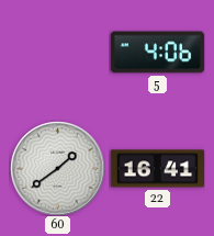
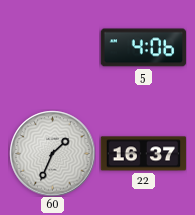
60: 1:39 -> 1:34
22: 16:41 -> 16:37
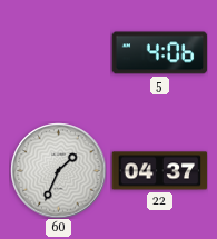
22: 16:37 -> 04:37
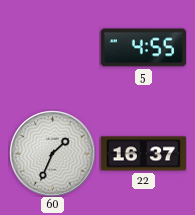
5: 4:06 -> 4:55
22: 04:37 -> 16:37
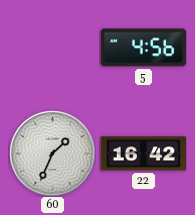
5: 4:55 -> 4:56
22: 16:37 -> 16:42
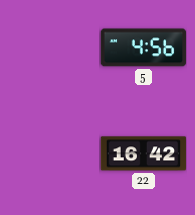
60: 1:34 -> none
